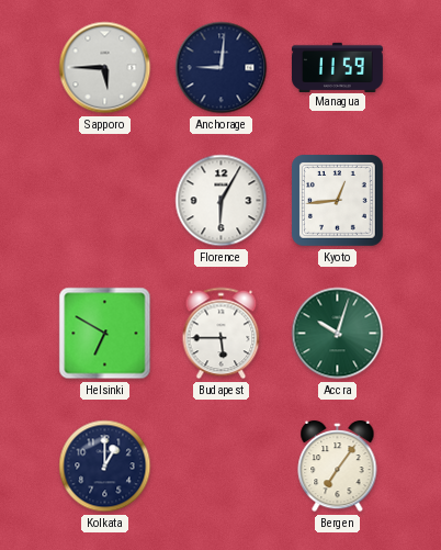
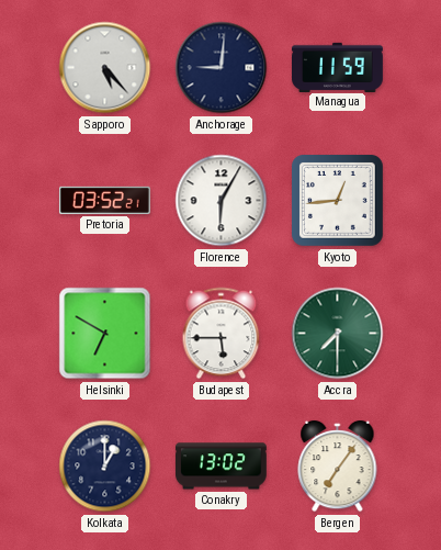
Sapporo: 5:45 -> 5:23
Pretoria: none -> 03:52
Accra: 10:03 -> 7:30
Conakry: none -> 13:02
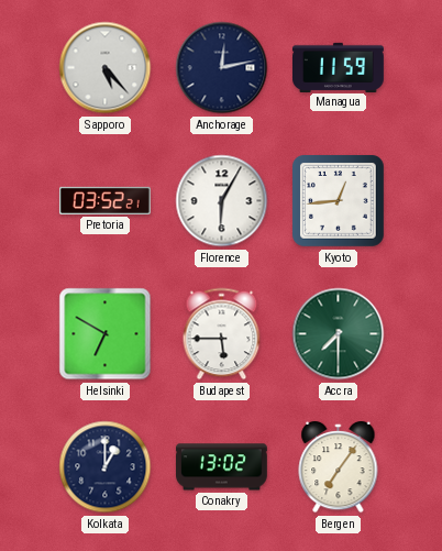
Anchorage: 9:01 -> 12:13
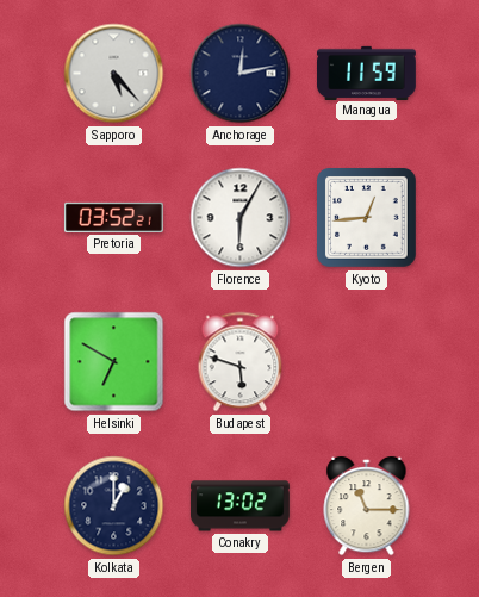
Budapest: 5:45 -> 5:48
Accra: 7:30 -> none
Bergen: 7:06 -> 11:15
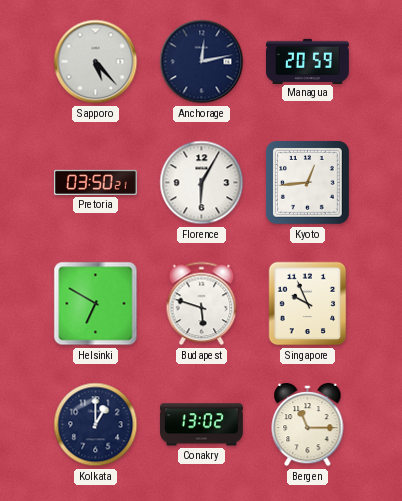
Managua: 11:59 -> 20:59
Pretoria: 03:52 -> 03:50
Singapore: none -> 9:56
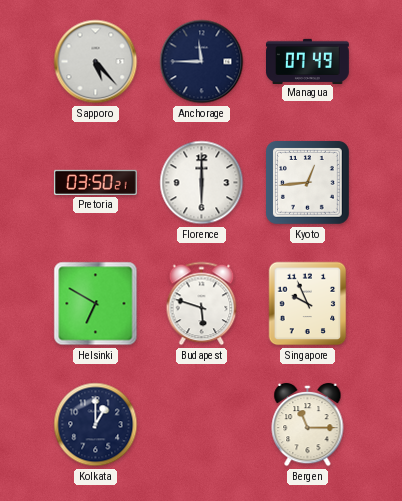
Anchorage: 12:13 -> 11:45
Managua: 20:59 -> 07:49
Florence: 6:05 -> 6:00
Conakry: 13:02 -> none
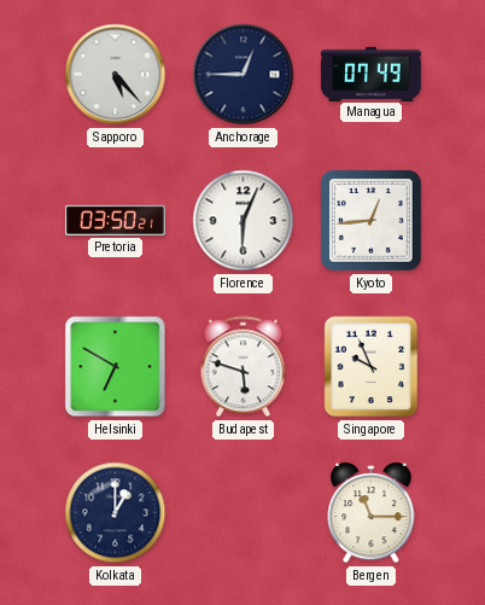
Anchorage: 11:45 -> 12:45
Florence: 6:00 -> 6:04
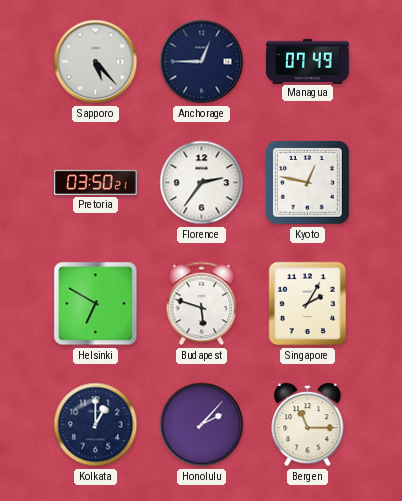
Florence: 6:04 -> 2:36
Kyoto: 12:44 -> 12:47
Singapore: 9:56 -> 2:05
Honolulu: none -> 2:07
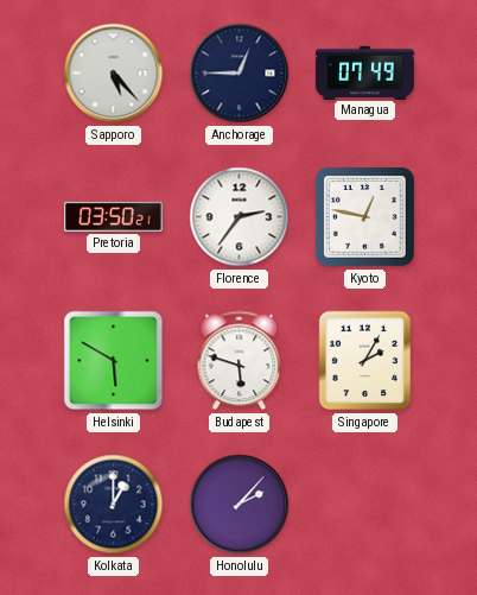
Helsinki: 6:50 -> 5:50
Bergen: 11:15 -> none
